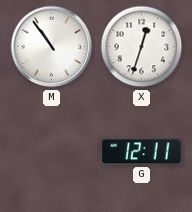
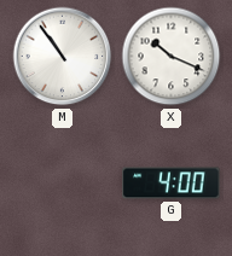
X: 12:33 -> 10:19
G: 12:11 -> 4:00
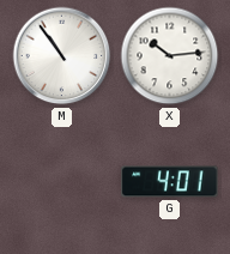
X: 10:19 -> 10:14
G: 4:00 -> 4:01
